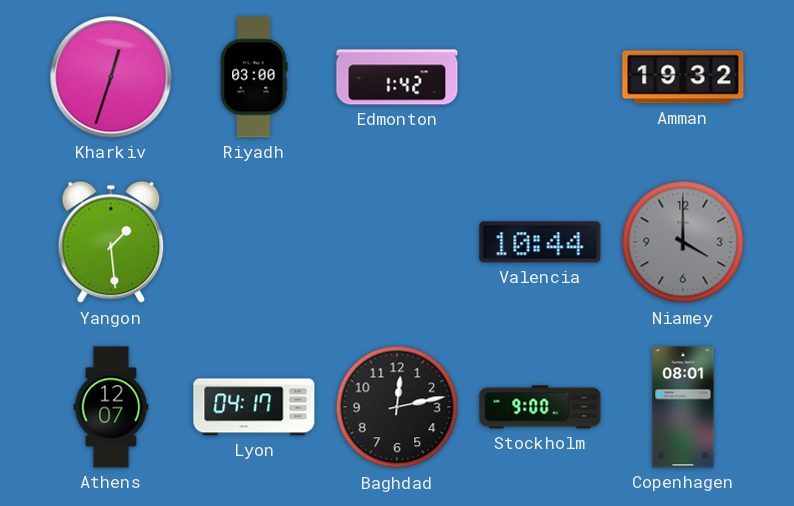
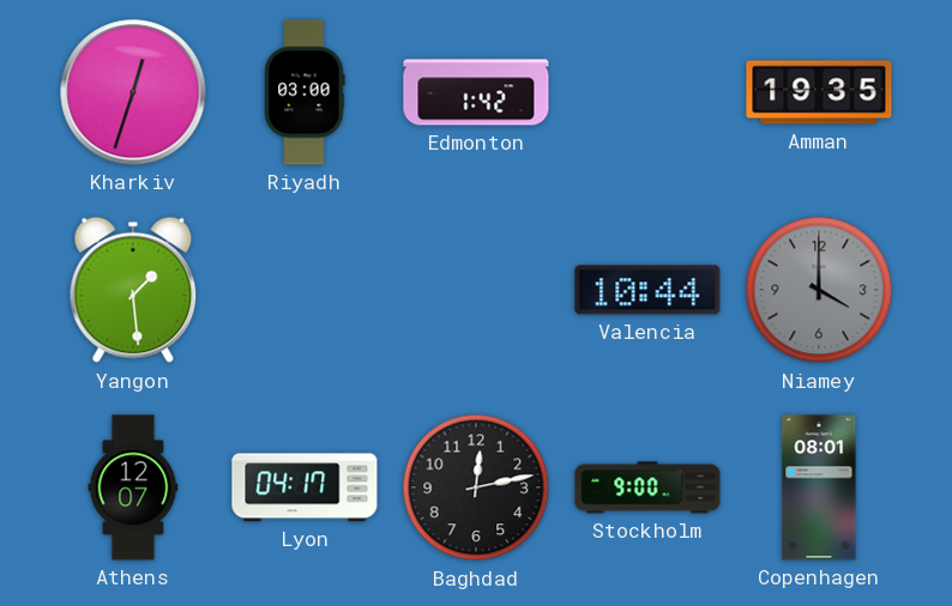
Amman: 19:32 -> 19:35
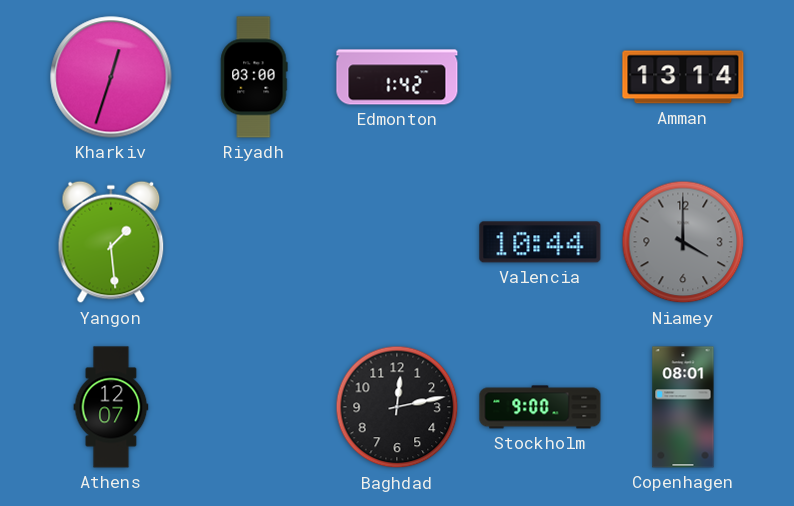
Amman: 19:35 -> 13:14
Lyon: 04:17 -> none
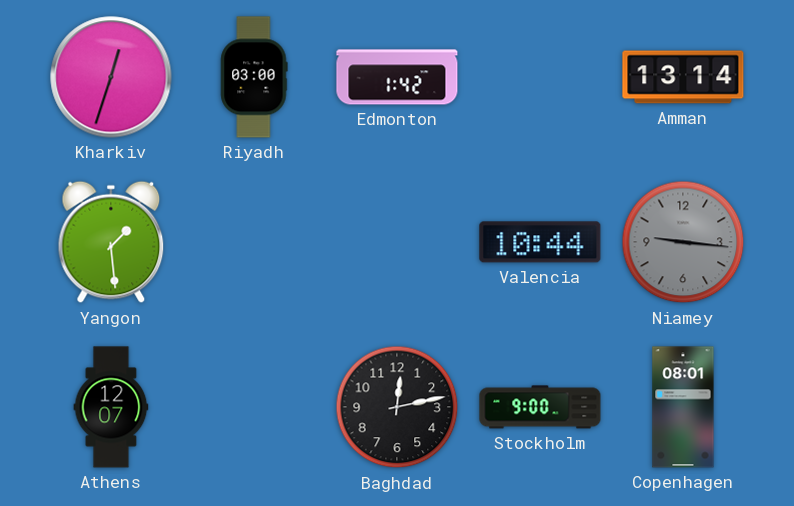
Niamey: 4:00 -> 9:16
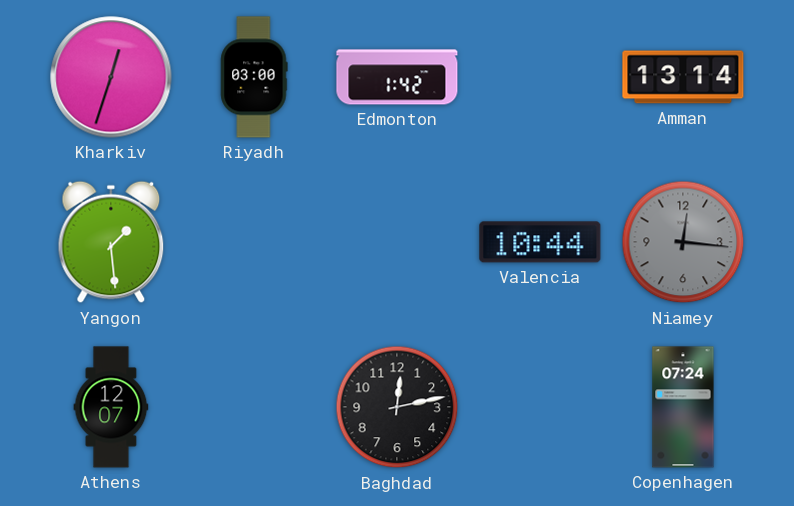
Niamey: 9:16 -> 12:16
Stockholm: 9:00 -> none
Copenhagen: 08:01 -> 07:24
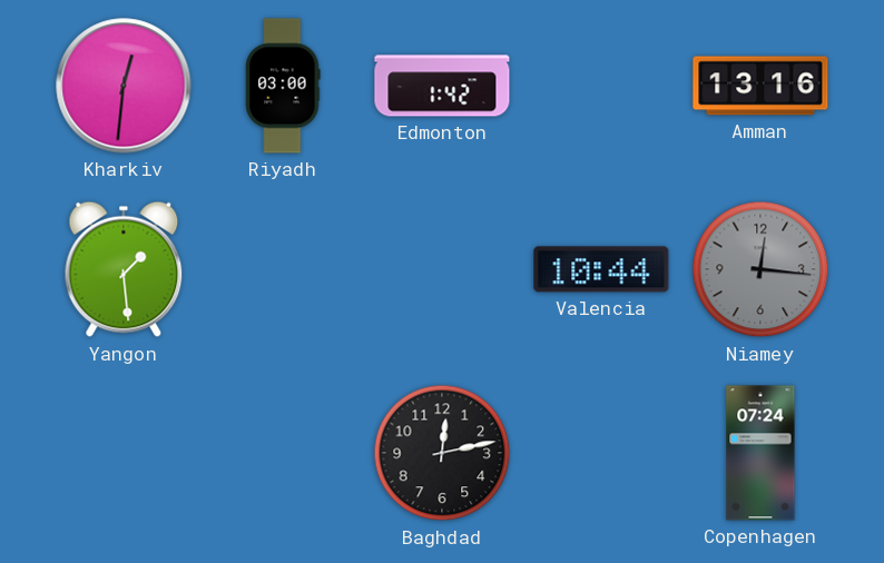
Kharkiv: 12:33 -> 12:31
Amman: 13:14 -> 13:16
Athens: 12:07 -> none
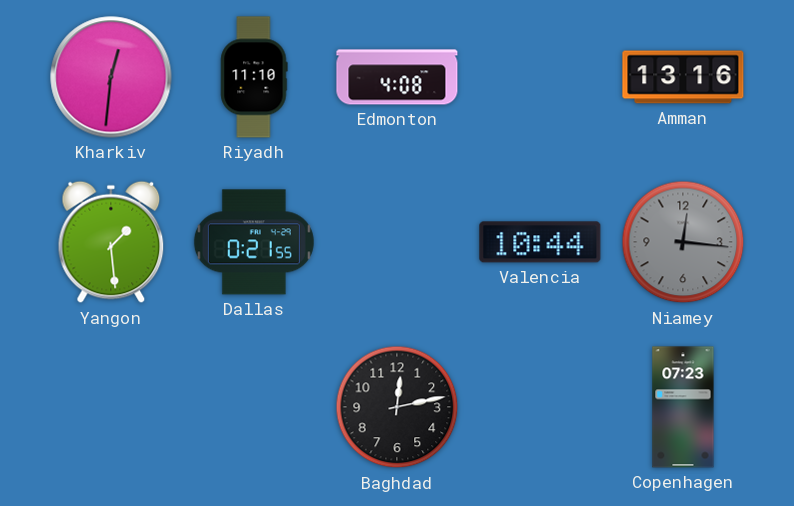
Riyadh: 03:00 -> 11:10
Edmonton: 1:42 -> 4:08
Dallas: none -> 0:21
Copenhagen: 07:24 -> 07:23
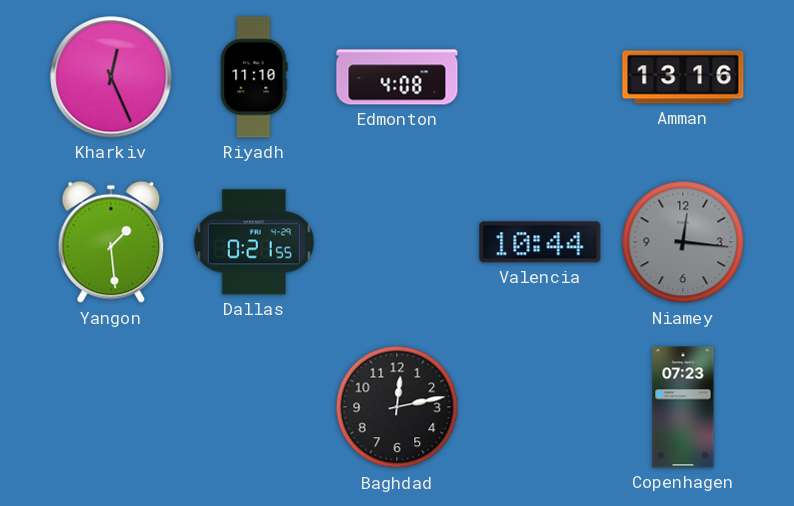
Kharkiv: 12:31 -> 12:26
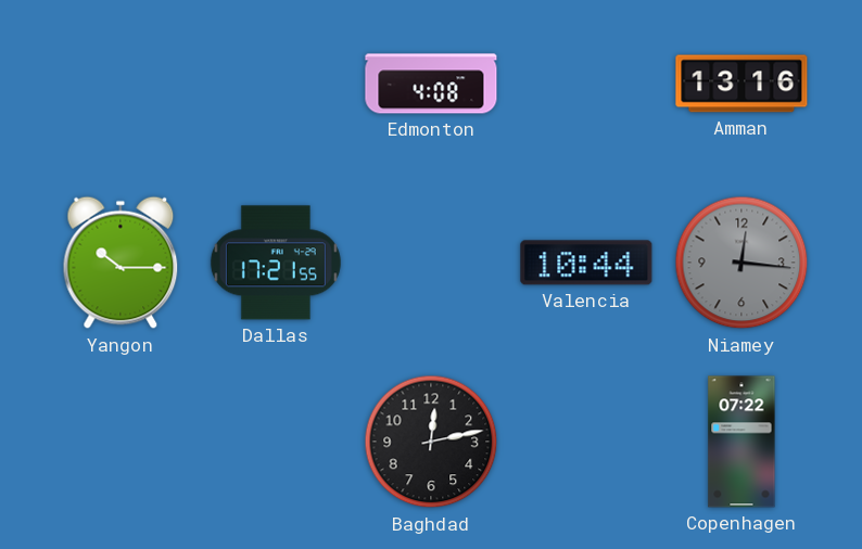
Kharkiv: 12:26 -> none
Riyadh: 11:10 -> none
Yangon: 1:29 -> 10:15
Dallas: 0:21 -> 17:21
Copenhagen: 07:23 -> 07:22
